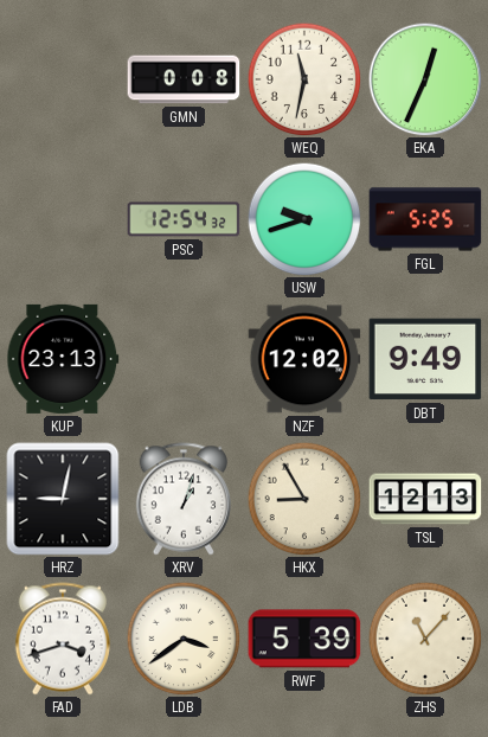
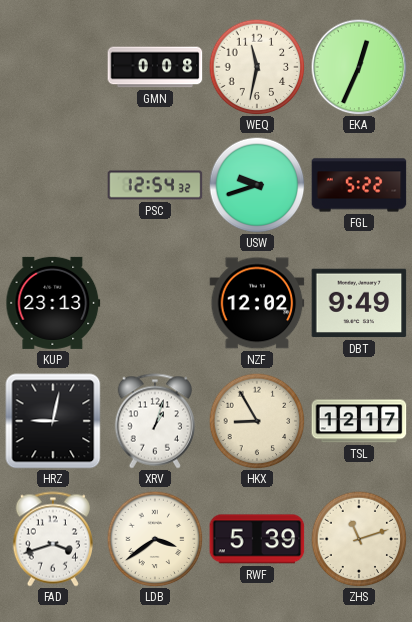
FGL: 5:25 -> 5:22
TSL: 12:13 -> 12:17
ZHS: 11:07 -> 11:12
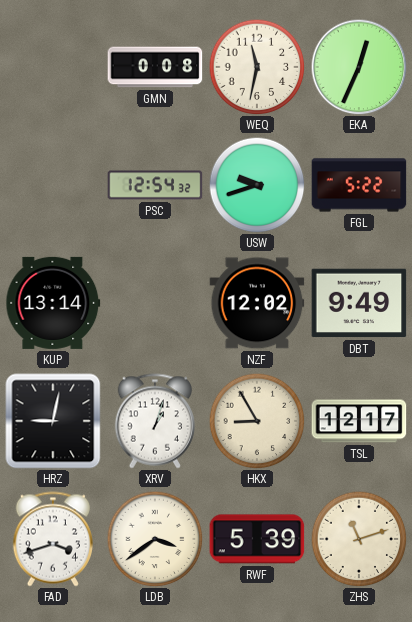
KUP: 23:13 -> 13:14
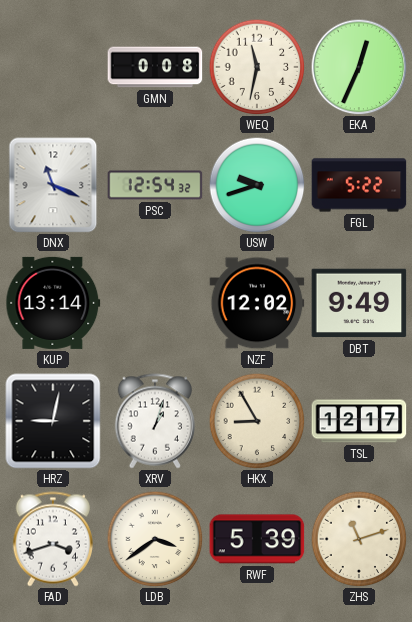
DNX: none -> 11:19
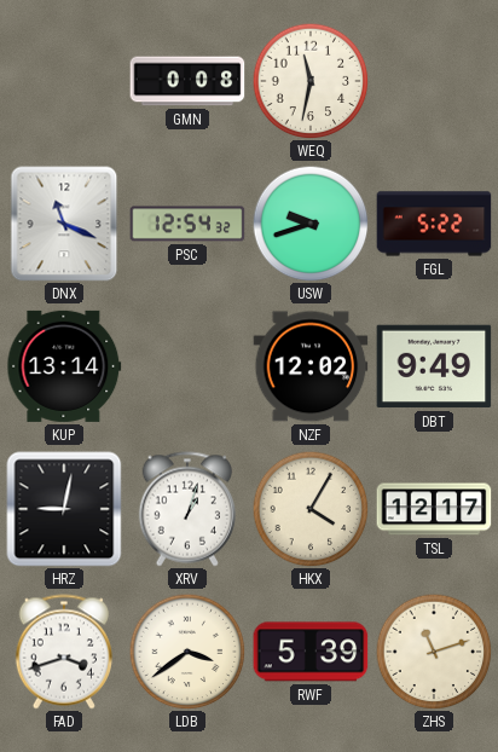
EKA: 12:34 -> none
HKX: 8:55 -> 4:05
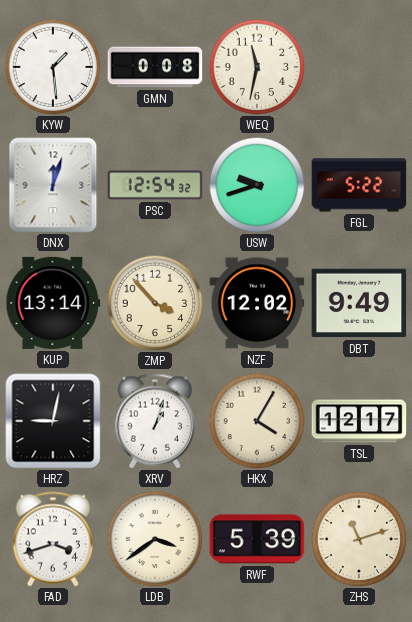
KYW: none -> 1:29
DNX: 11:19 -> 12:03
ZMP: none -> 3:53
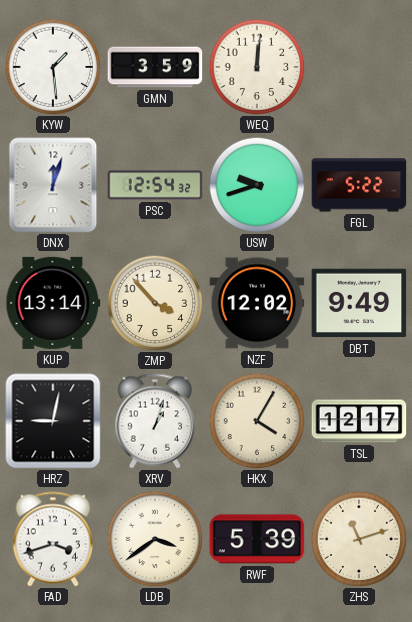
GMN: 0:08 -> 3:59
WEQ: 11:32 -> 12:01
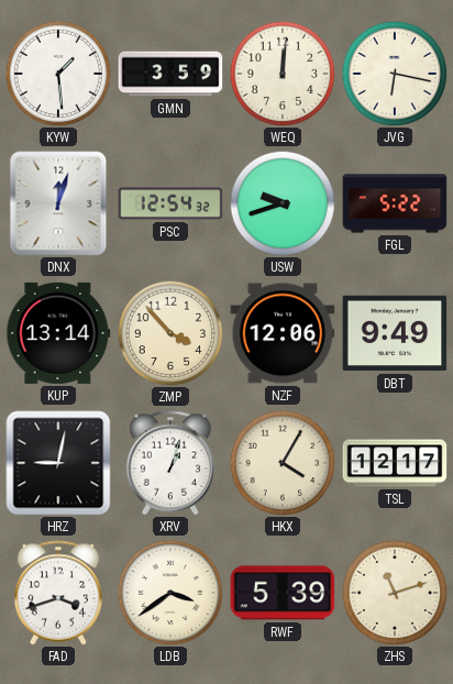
JVG: none -> 6:17
NZF: 12:02 -> 12:06
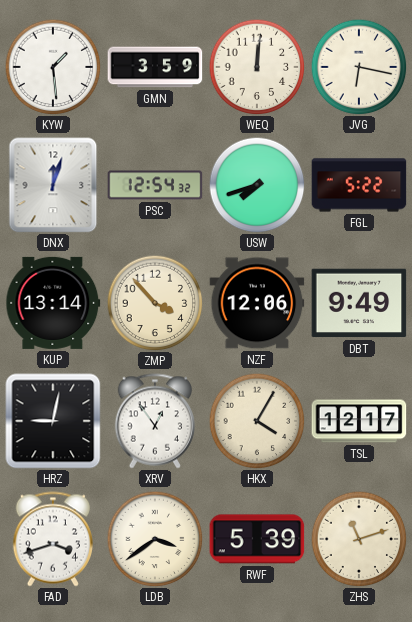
USW: 9:42 -> 7:42
XRV: 1:03 -> 12:54
